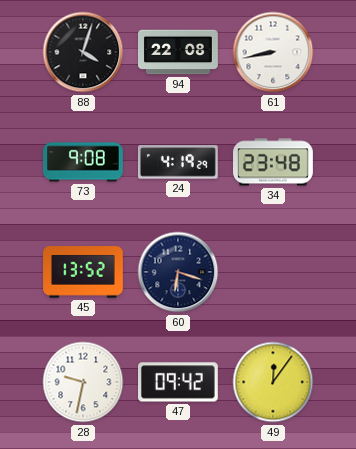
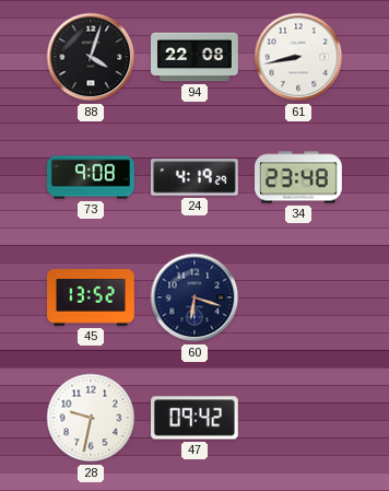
49: 12:06 -> none
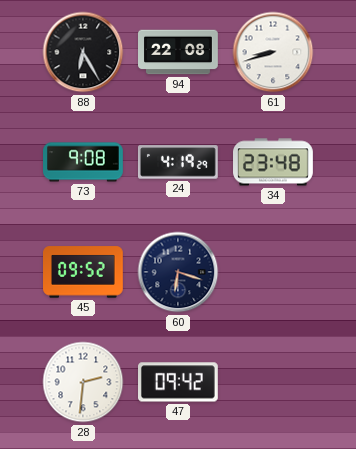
88: 4:03 -> 6:25
61: 8:43 -> 8:42
45: 13:52 -> 09:52
28: 9:32 -> 2:31
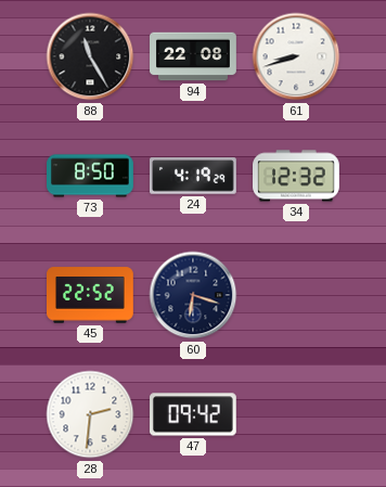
88: 6:25 -> 11:25
73: 9:08 -> 8:50
34: 23:48 -> 12:32
45: 09:52 -> 22:52
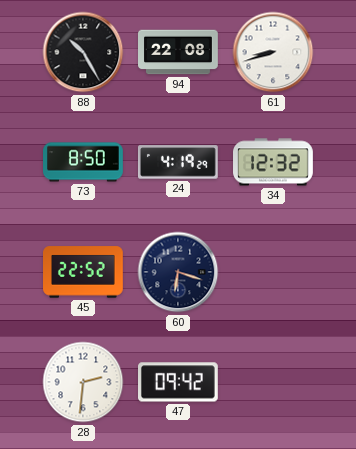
88: 11:25 -> 10:25
